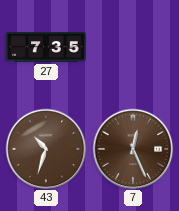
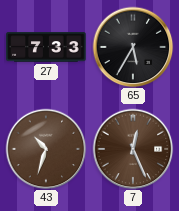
27: 7:35 -> 7:33
65: none -> 5:35
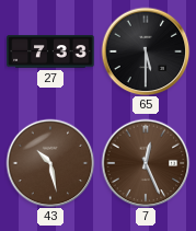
65: 5:35 -> 5:30
43: 10:33 -> 10:28
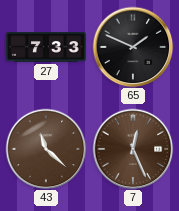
65: 5:30 -> 1:49
43: 10:28 -> 11:22
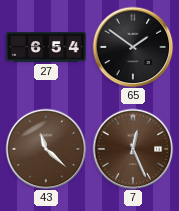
27: 7:33 -> 6:54
65: 1:49 -> 1:51
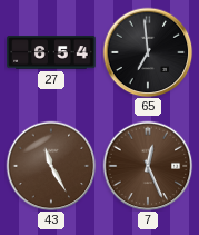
65: 1:51 -> 6:59
43: 11:22 -> 11:25
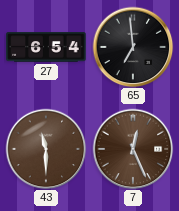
43: 11:25 -> 11:30
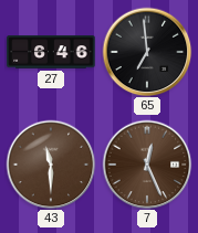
27: 6:54 -> 6:46
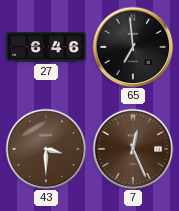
43: 11:30 -> 3:30
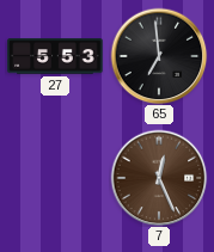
27: 6:46 -> 5:53
43: 3:30 -> none
